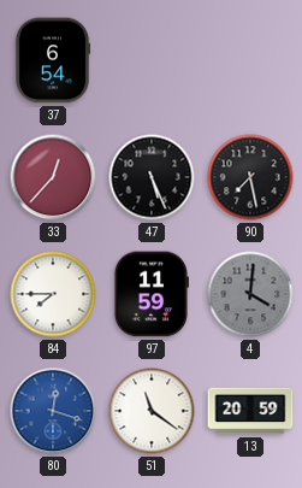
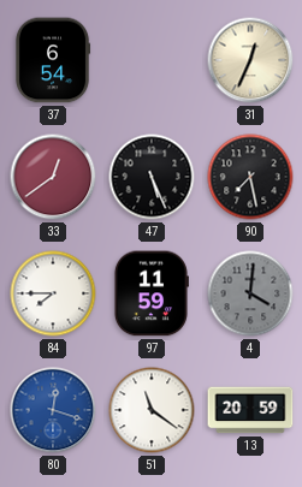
31: none -> 12:34
33: 12:37 -> 12:39
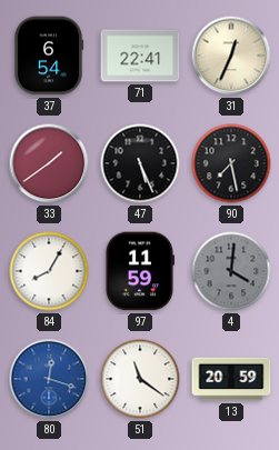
71: none -> 22:41
33: 12:39 -> 1:39
84: 7:45 -> 8:05
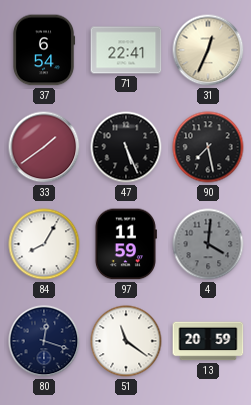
80 dial: blue -> navy
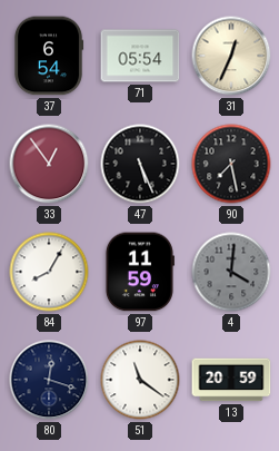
71: 22:41 -> 05:54
33: 1:39 -> 12:54
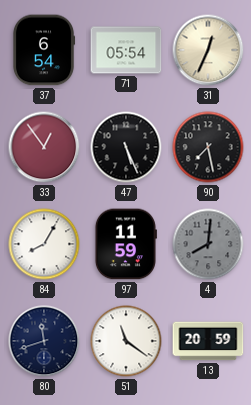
4: 4:01 -> 8:01
80: 12:18 -> 11:42
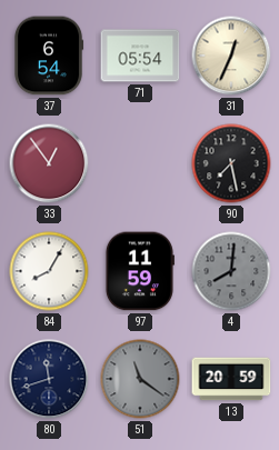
47: 5:26 -> none
51 dial: white -> grey
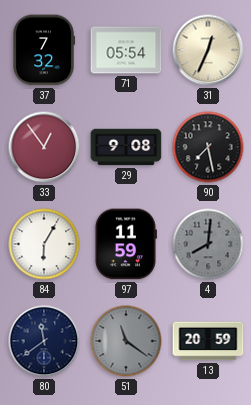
37: 6:54 -> 7:32
29: none -> 9:08
84: 8:05 -> 6:05
80: 11:42 -> 11:39
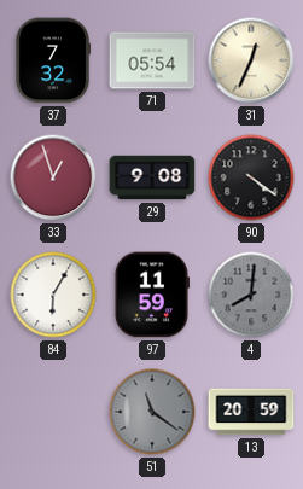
33: 12:54 -> 12:57
90: 7:28 -> 4:21
80: 11:39 -> none
